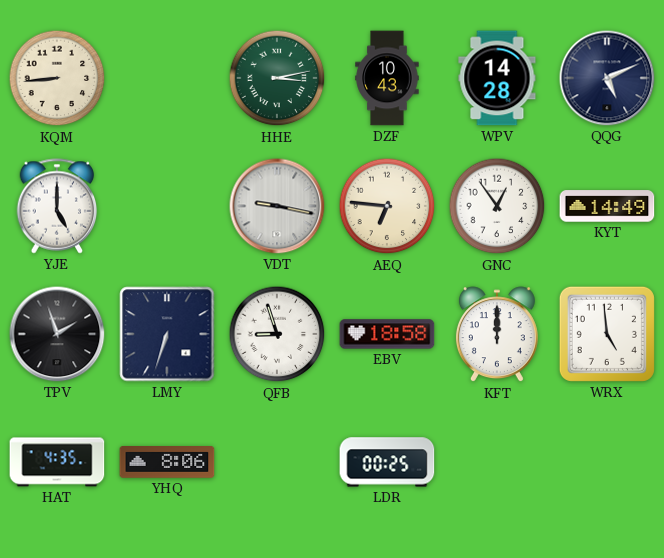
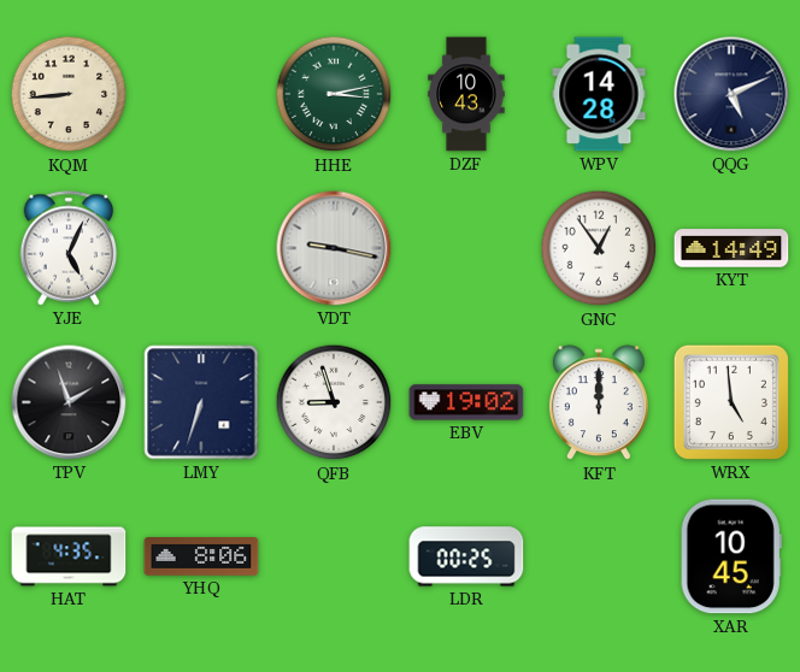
YJE: 5:00 -> 5:04
AEQ: 6:46 -> none
EBV: 18:58 -> 19:02
XAR: none -> 10:45
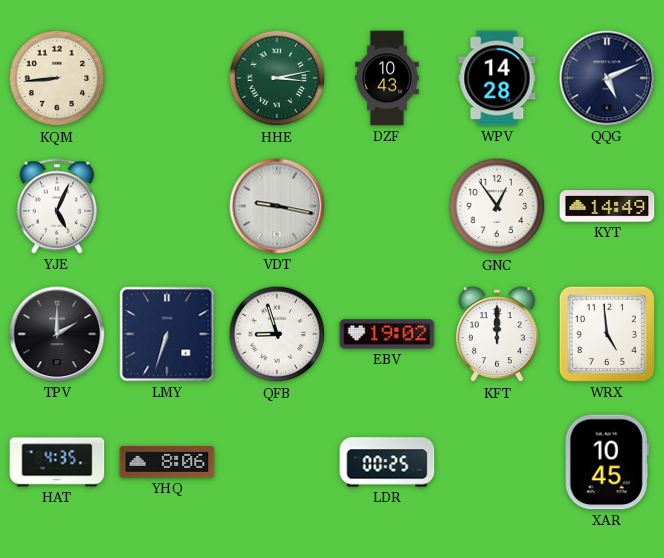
TPV: 1:57 -> 2:00
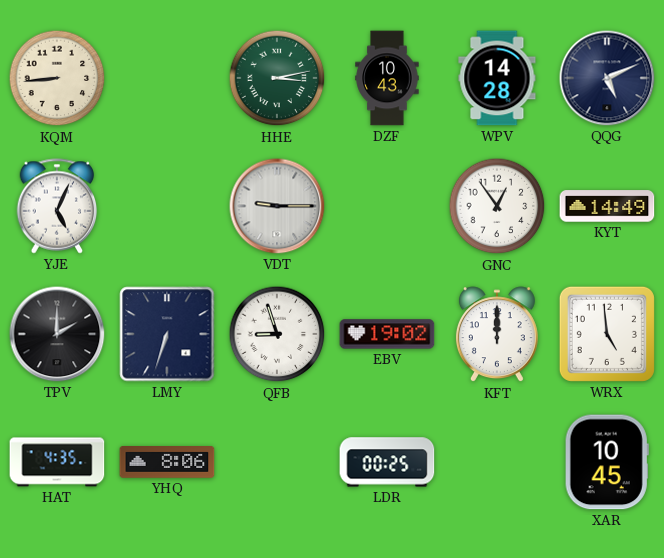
VDT: 9:17 -> 9:15
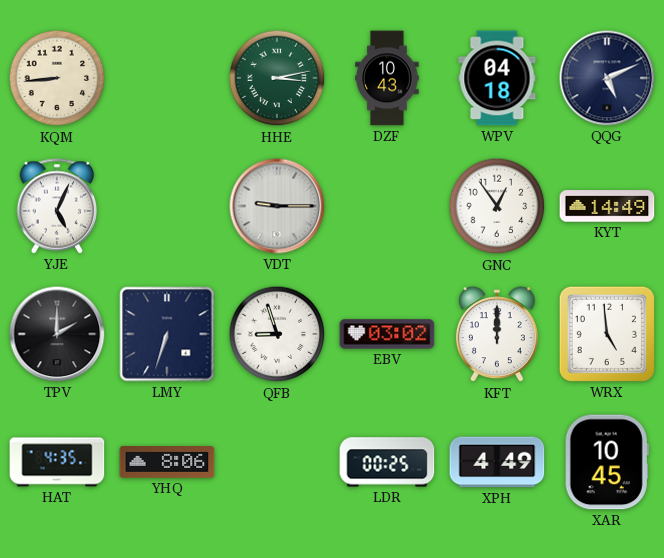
WPV: 14:28 -> 04:18
EBV: 19:02 -> 03:02
XPH: none -> 4:49
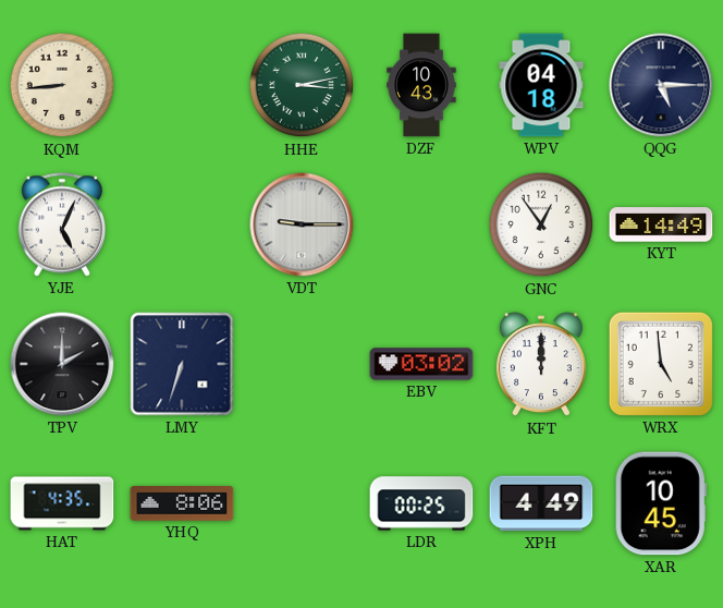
QQG: 5:11 -> 5:15
QFB: 8:57 -> none
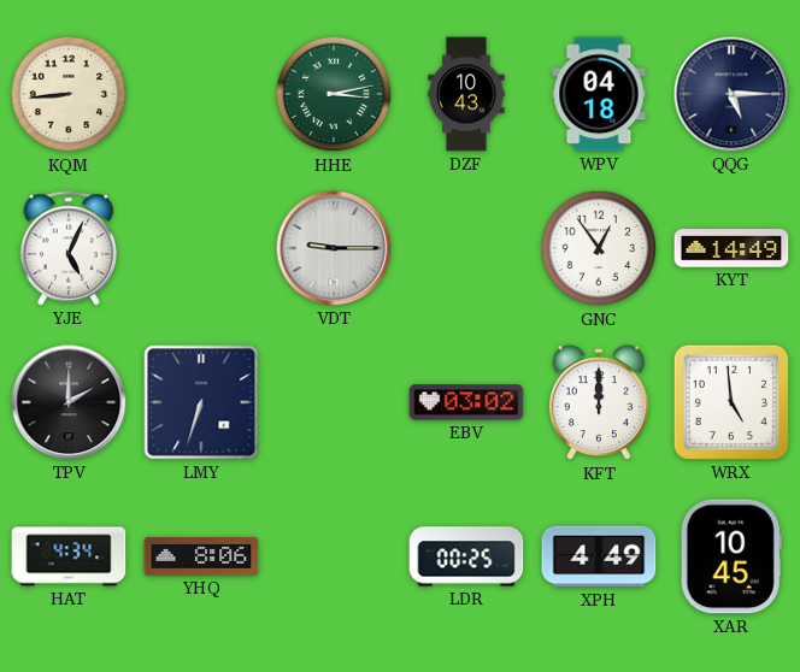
HAT: 4:35 -> 4:34
